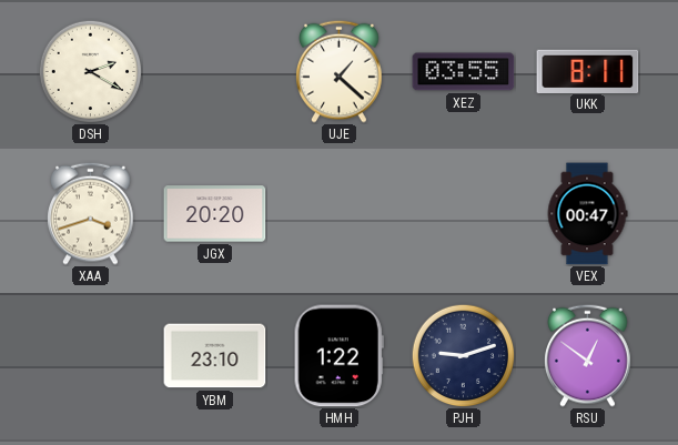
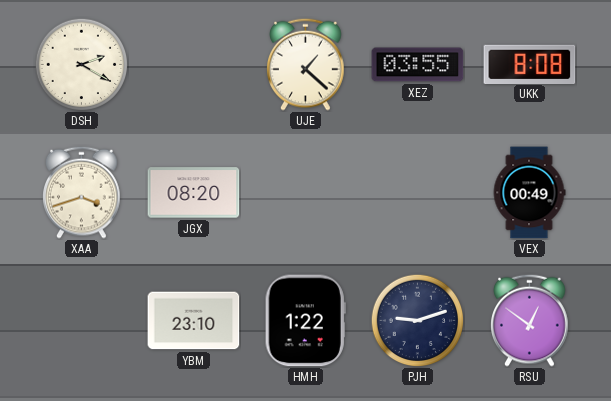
UKK: 8:11 -> 8:08
JGX: 20:20 -> 08:20
VEX: 00:47 -> 00:49
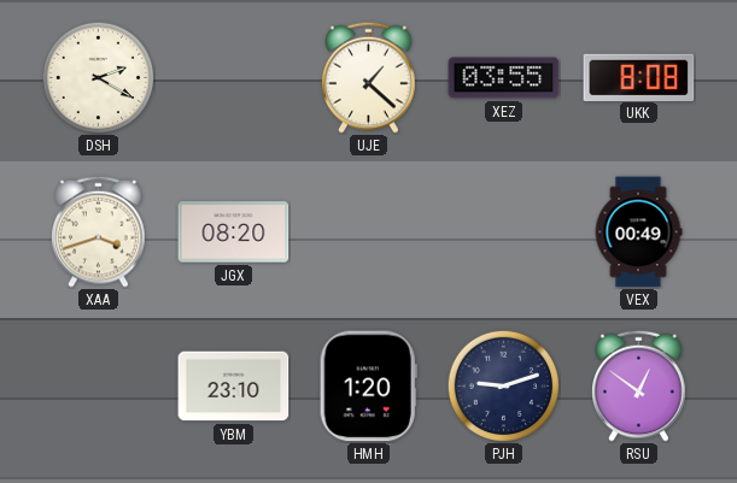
HMH: 1:22 -> 1:20
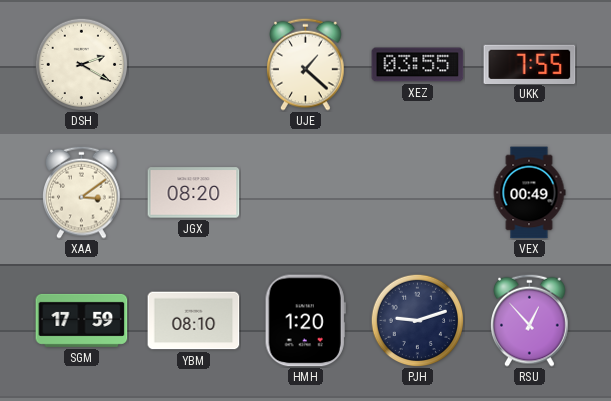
UKK: 8:08 -> 7:55
XAA: 3:42 -> 3:09
SGM: none -> 17:59
YBM: 23:10 -> 08:10
RSU: 12:51 -> 12:53
